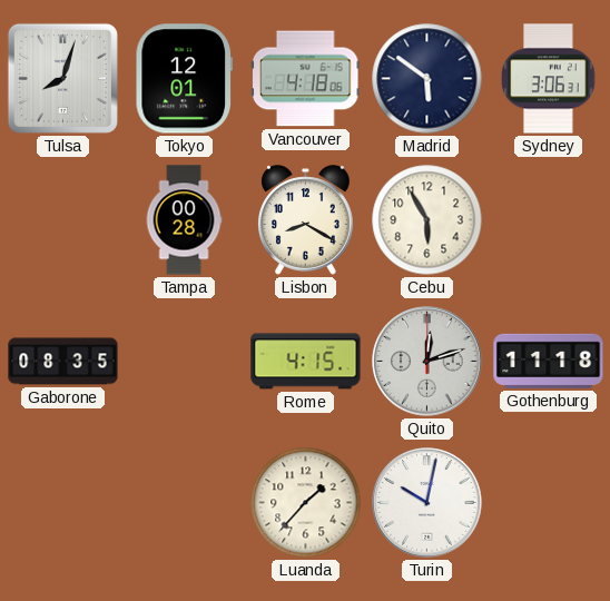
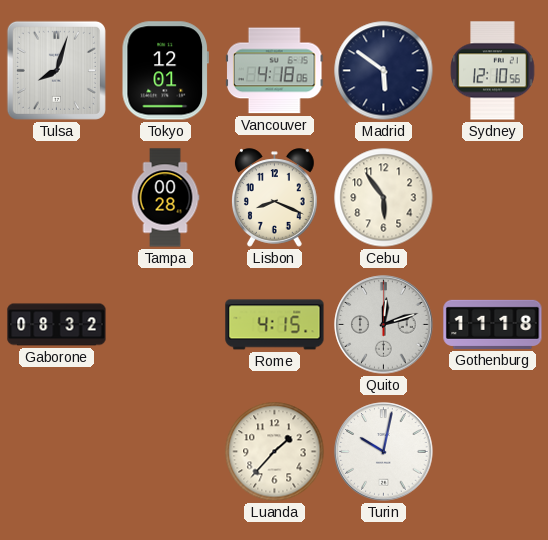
Sydney: 3:06 -> 12:10
Lisbon: 8:20 -> 8:19
Cebu: 5:55 -> 5:54
Gaborone: 08:35 -> 08:32
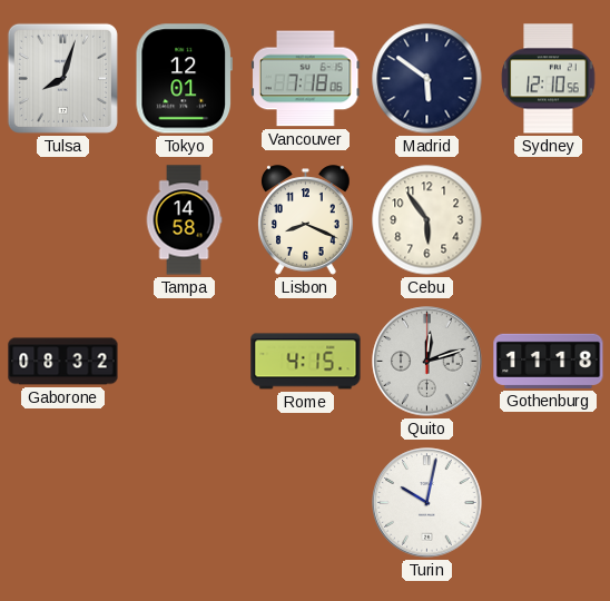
Vancouver: 4:18 -> 7:18
Tampa: 00:28 -> 14:58
Luanda: 1:37 -> none
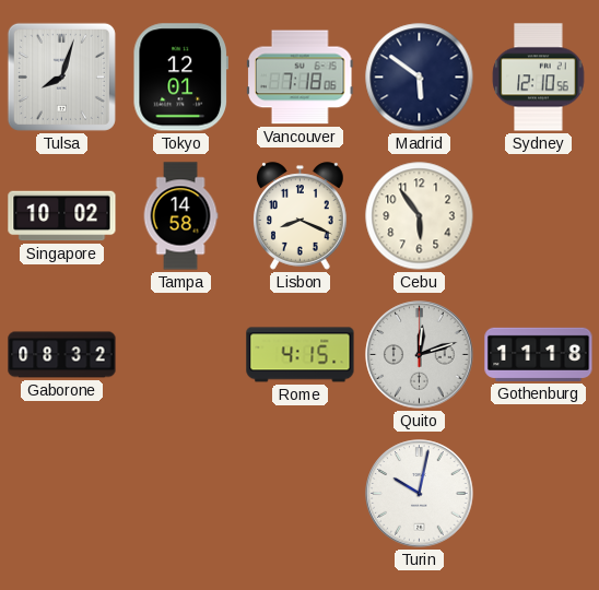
Singapore: none -> 10:02
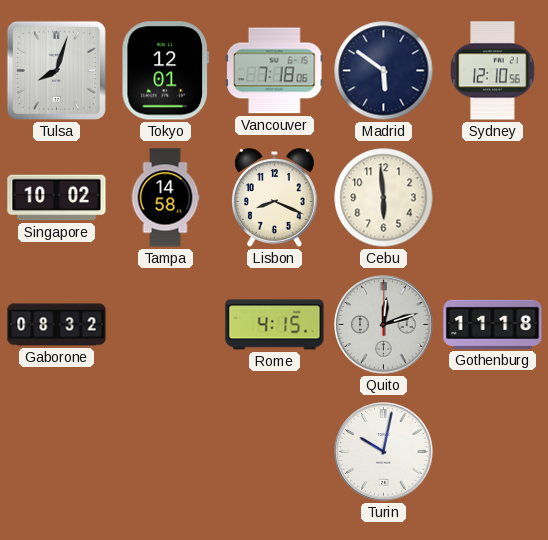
Cebu: 5:54 -> 5:59
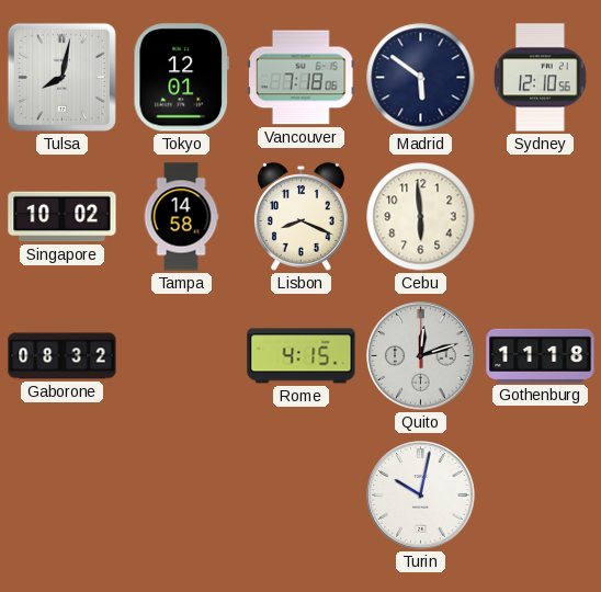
Tulsa: 8:03 -> 8:02
